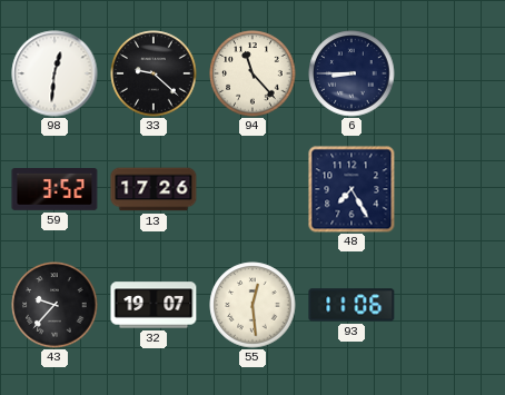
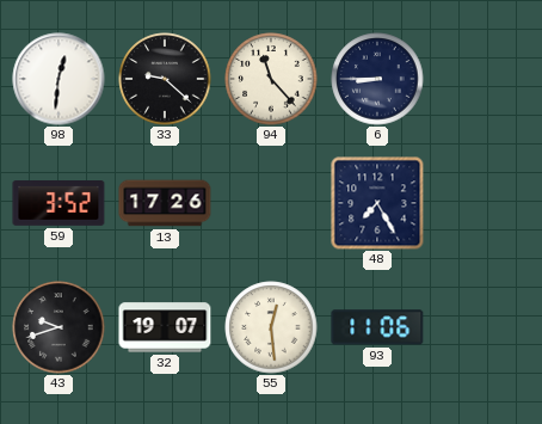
43: 9:37 -> 9:42
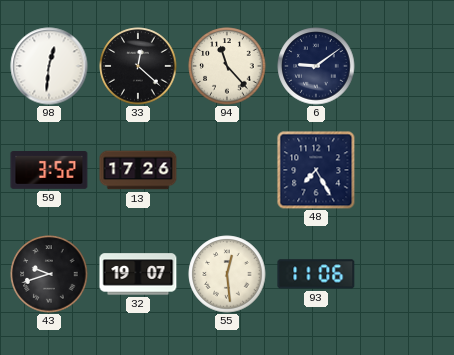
33: 9:22 -> 12:22
6: 8:45 -> 9:09
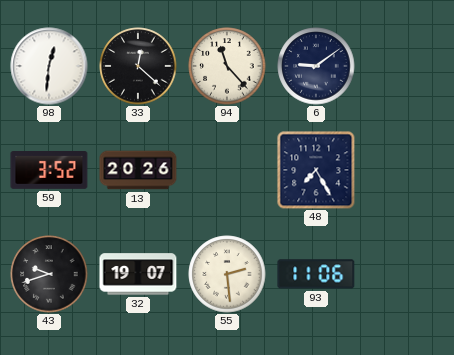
13: 17:26 -> 20:26
55: 12:29 -> 2:29
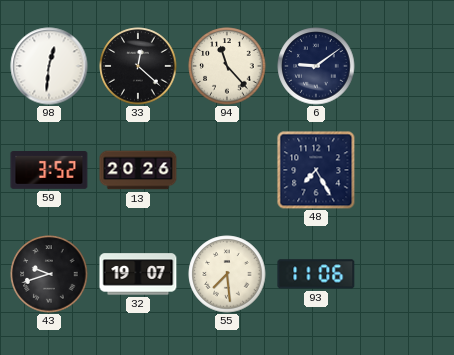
55: 2:29 -> 7:29
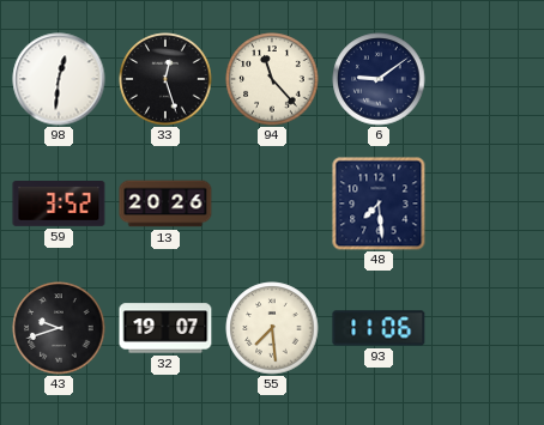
33: 12:22 -> 12:27
48: 7:25 -> 7:29
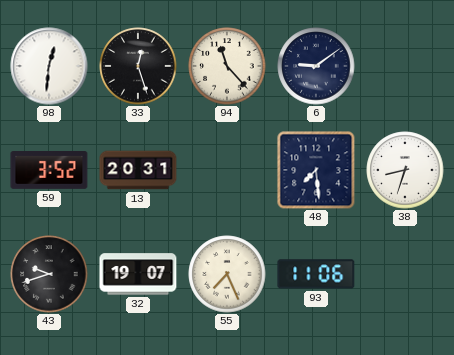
13: 20:26 -> 20:31
38: none -> 8:33
55: 7:29 -> 7:26
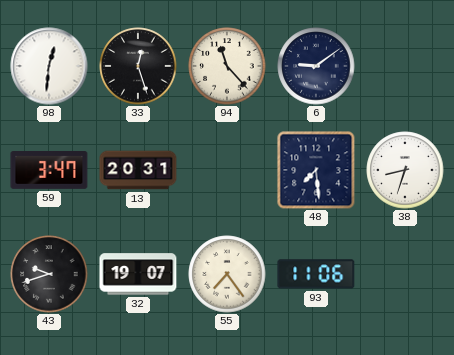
59: 3:52 -> 3:47
55: 7:26 -> 7:24
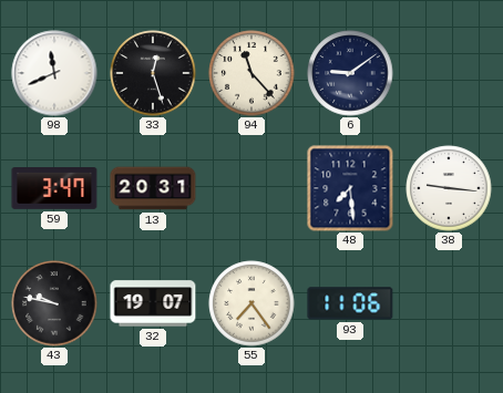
98: 12:31 -> 11:41
38: 8:33 -> 9:16
43: 9:42 -> 9:47
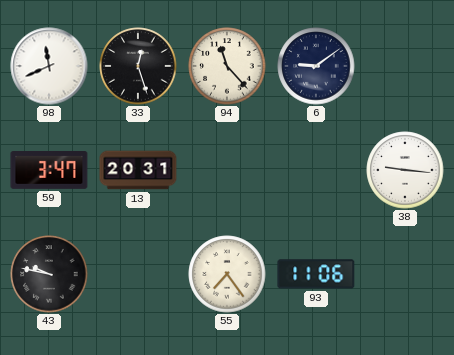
48: 7:29 -> none
32: 19:07 -> none
